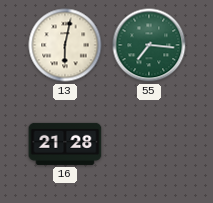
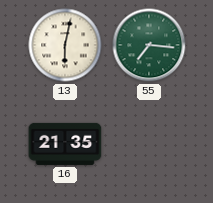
16: 21:28 -> 21:35
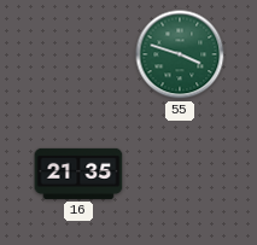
13: 6:02 -> none
55: 7:16 -> 3:48
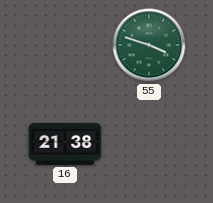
16: 21:35 -> 21:38
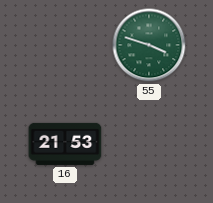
16: 21:38 -> 21:53
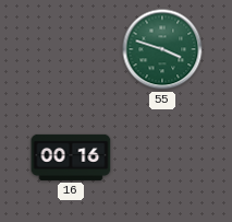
16: 21:53 -> 00:16
